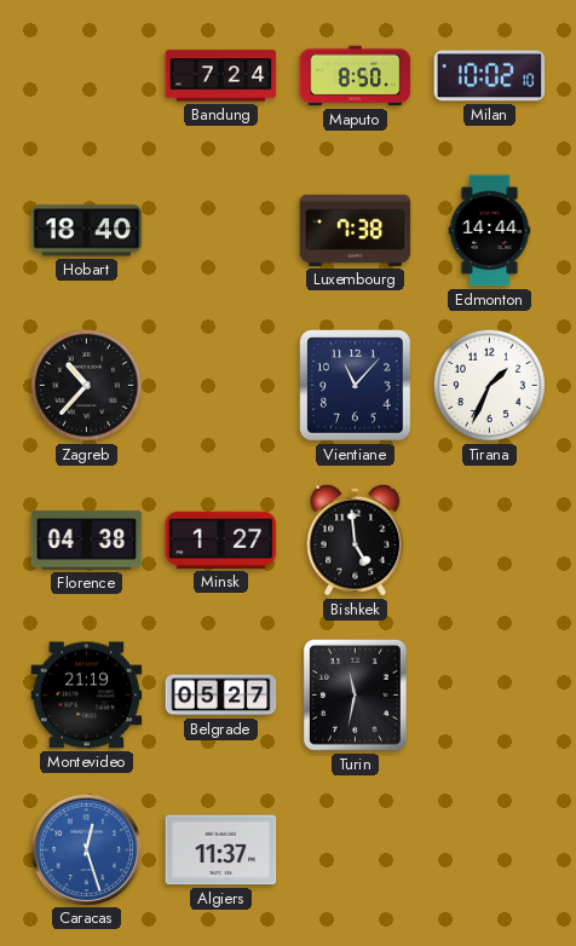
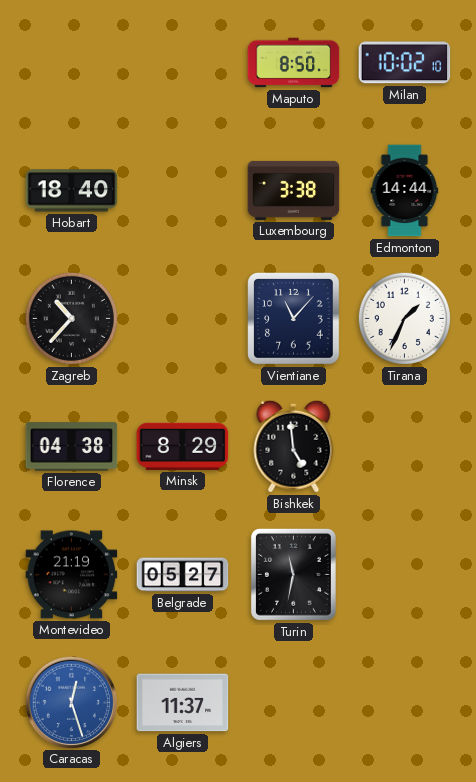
Bandung: 7:24 -> none
Luxembourg: 7:38 -> 3:38
Minsk: 1:27 -> 8:29
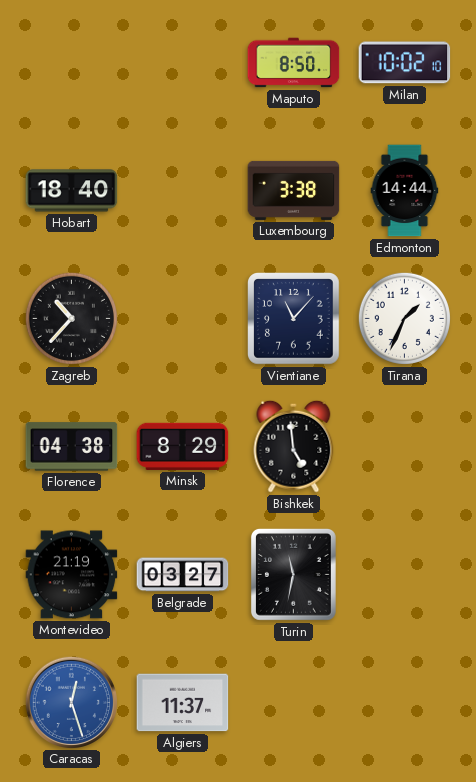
Belgrade: 05:27 -> 03:27
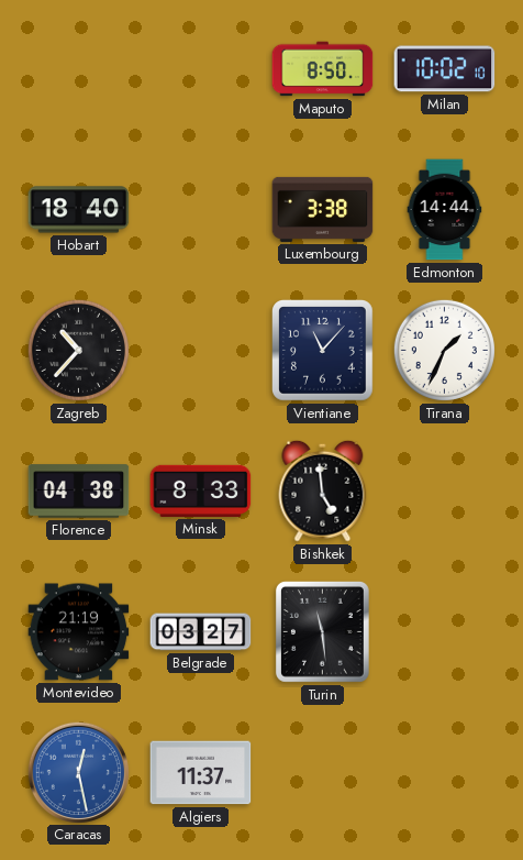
Minsk: 8:29 -> 8:33
Turin: 11:32 -> 11:29
Caracas: 12:27 -> 12:28
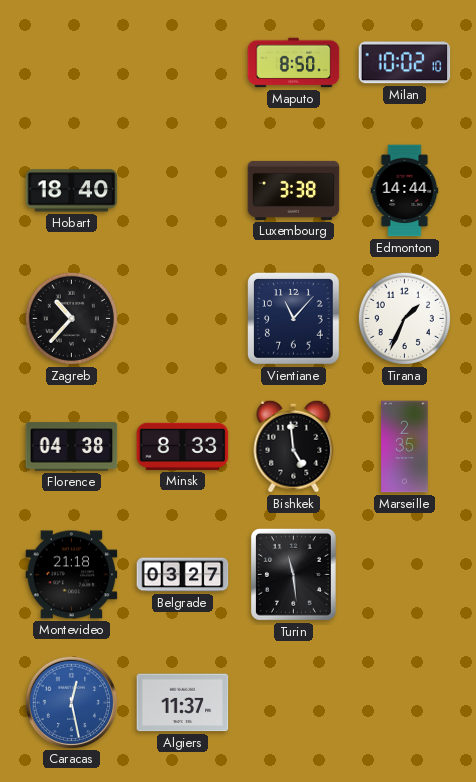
Marseille: none -> 2:35
Montevideo: 21:19 -> 21:18
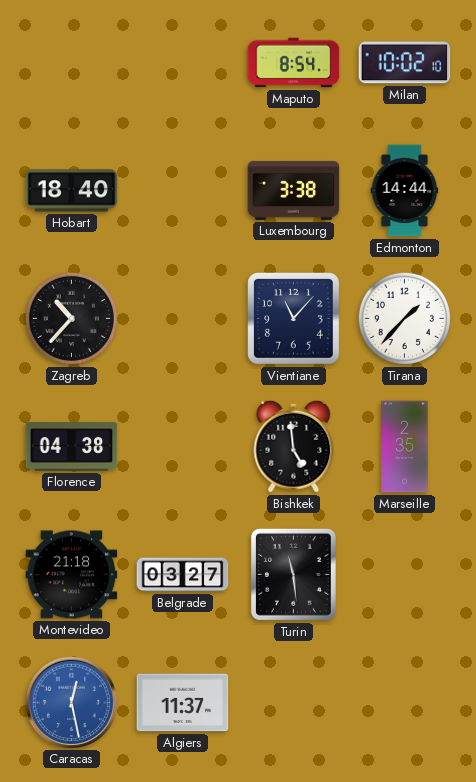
Maputo: 8:50 -> 8:54
Tirana: 1:34 -> 1:37
Minsk: 8:33 -> none
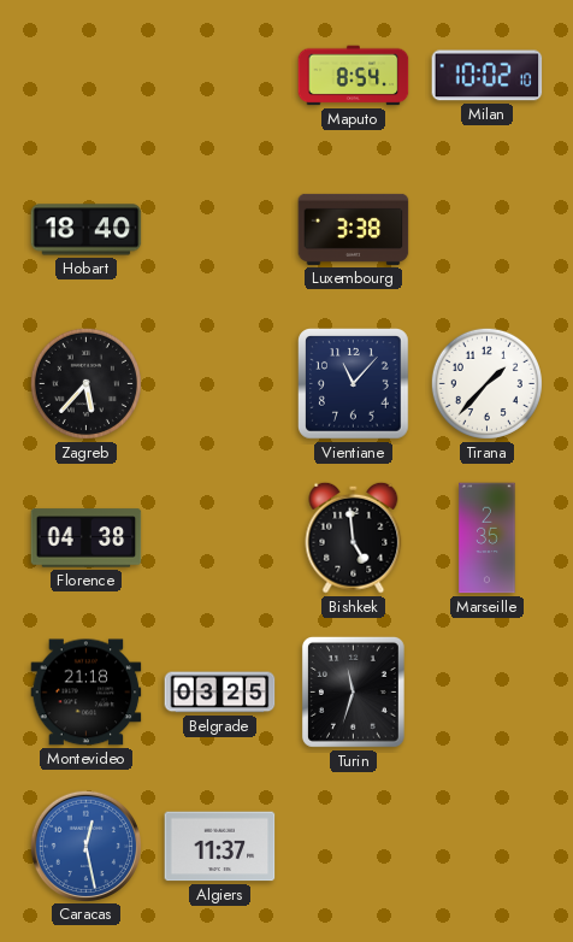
Edmonton: 14:44 -> none
Zagreb: 10:37 -> 5:37
Belgrade: 03:27 -> 03:25
Turin: 11:29 -> 11:33
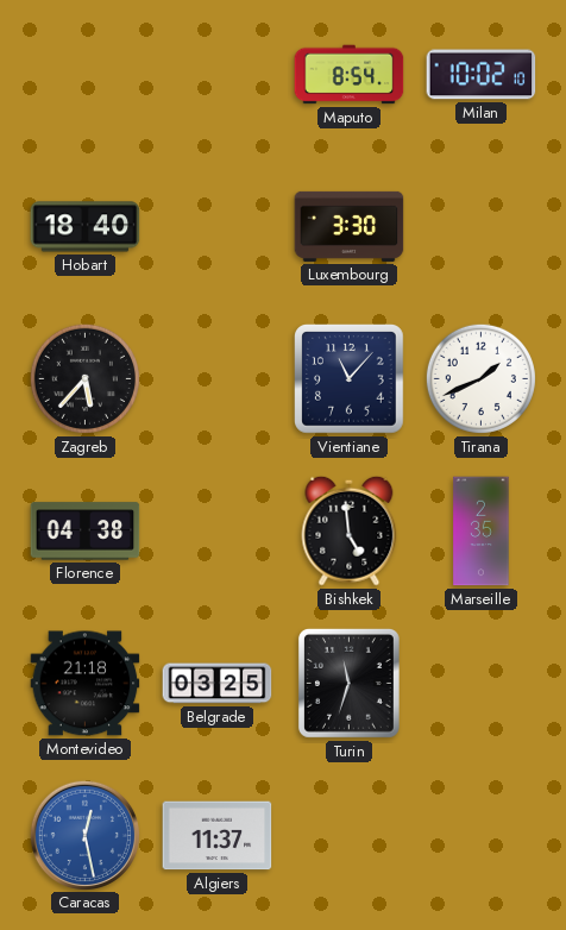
Luxembourg: 3:38 -> 3:30
Tirana: 1:37 -> 1:41
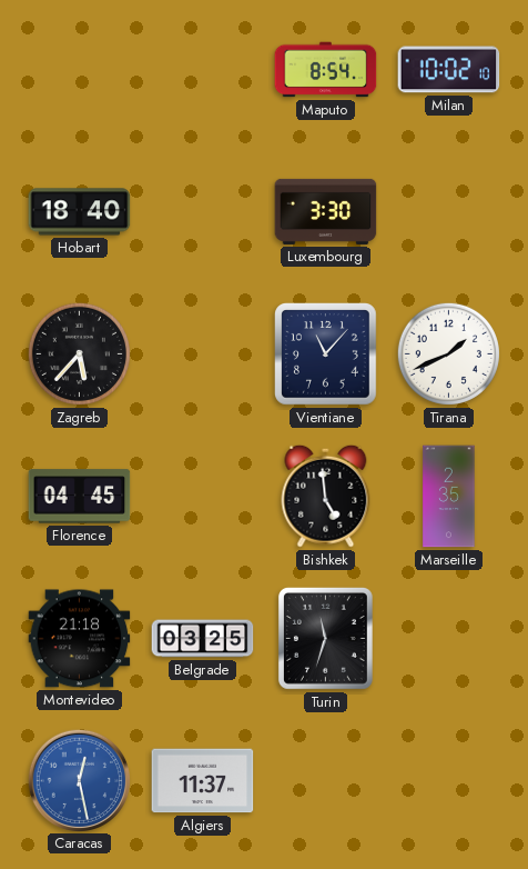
Florence: 04:38 -> 04:45
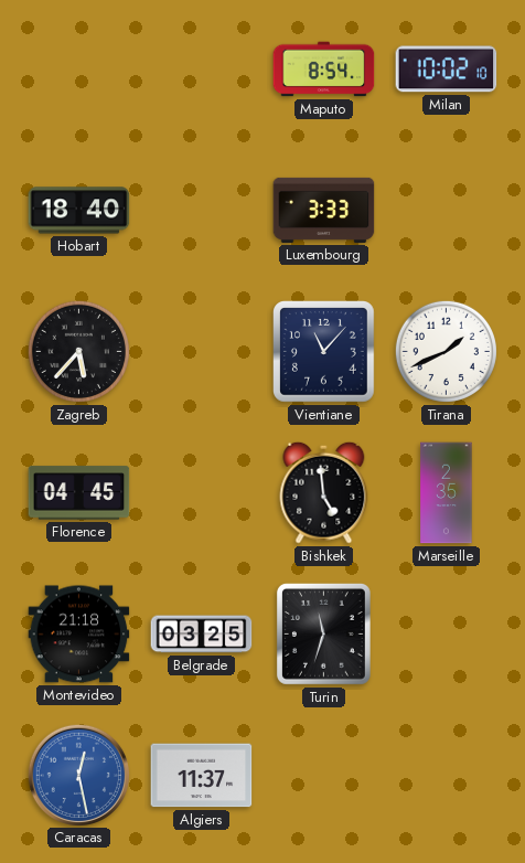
Luxembourg: 3:30 -> 3:33
